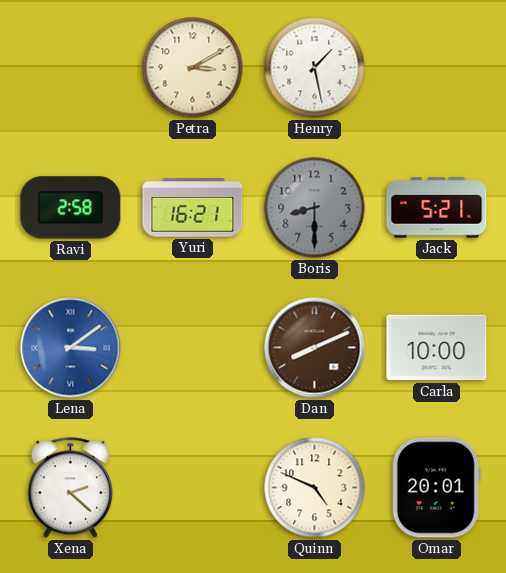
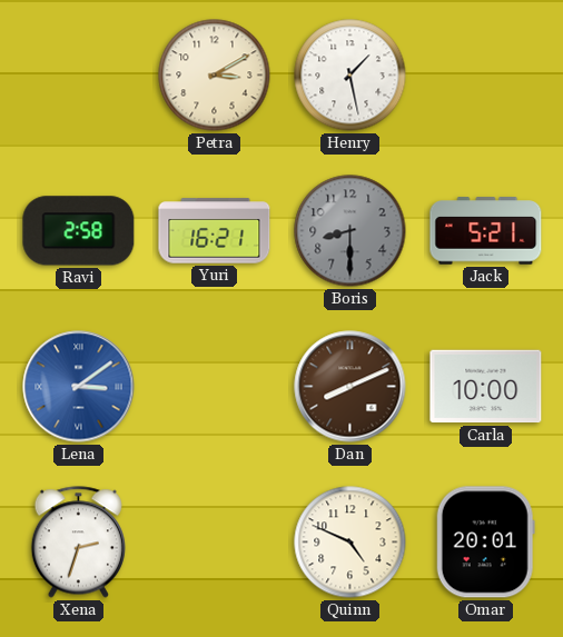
Xena: 2:22 -> 2:33
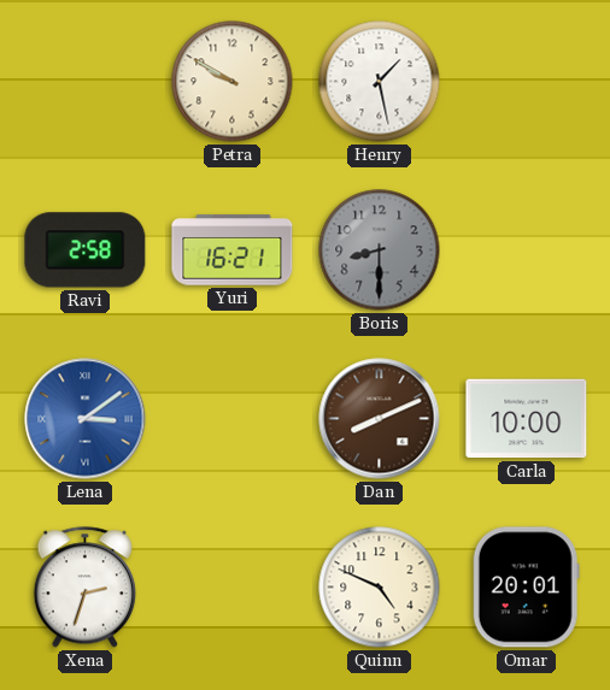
Petra: 3:10 -> 9:50
Jack: 5:21 -> none
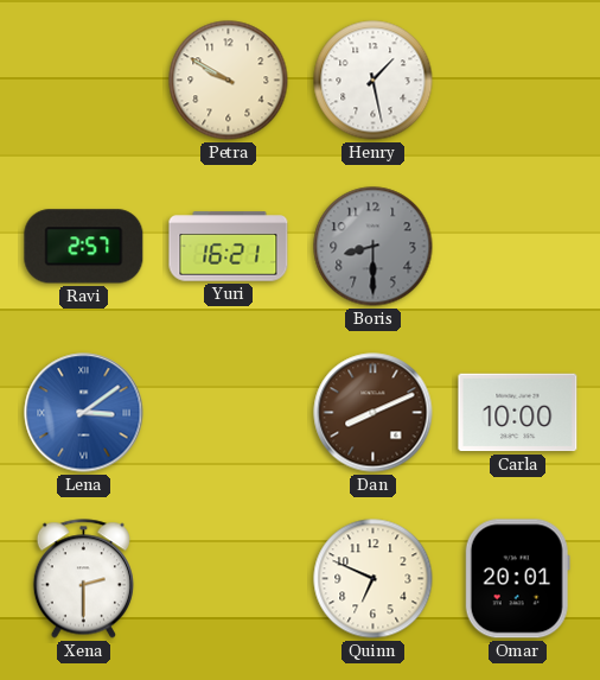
Ravi: 2:58 -> 2:57
Xena: 2:33 -> 2:30
Quinn: 4:49 -> 6:49
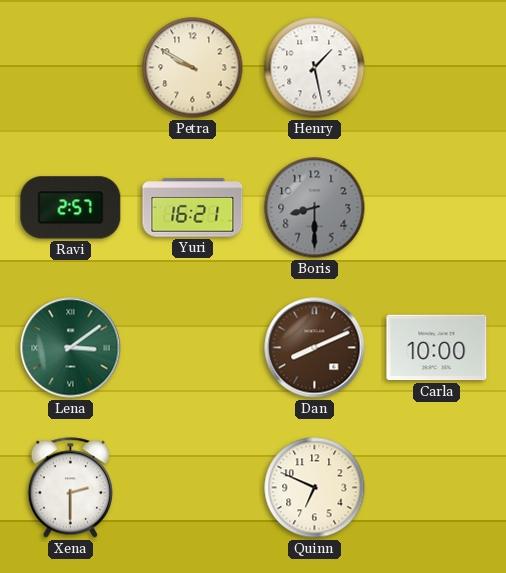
Lena dial: blue -> green
Omar: 20:01 -> none
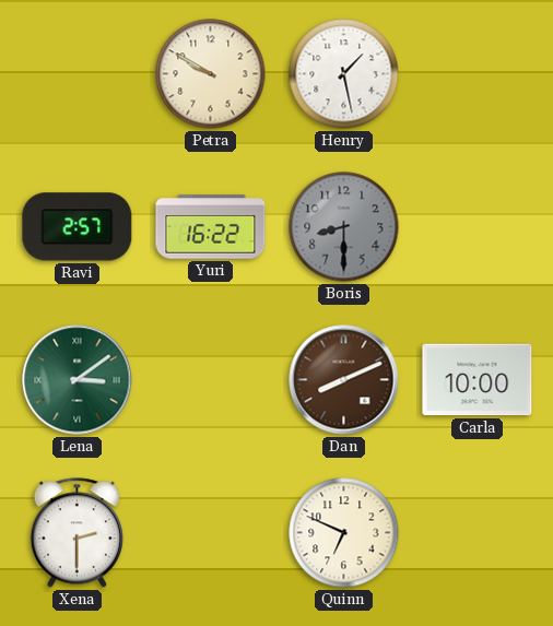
Yuri: 16:21 -> 16:22
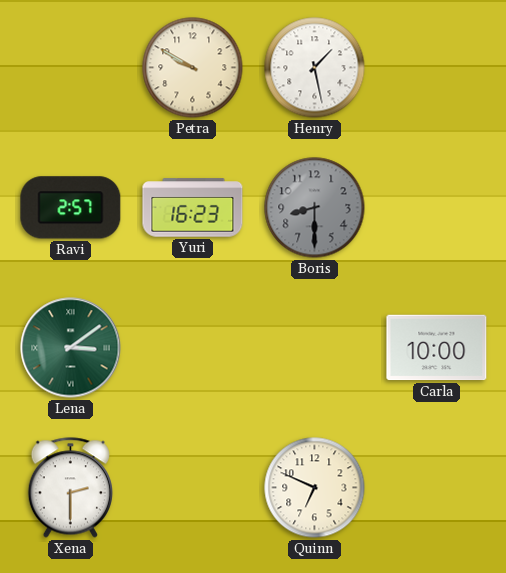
Yuri: 16:22 -> 16:23
Dan: 8:11 -> none
